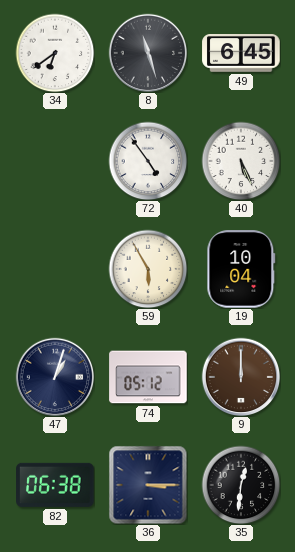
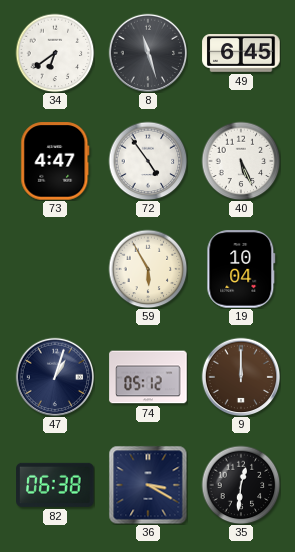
73: none -> 4:47
36: 3:15 -> 3:20
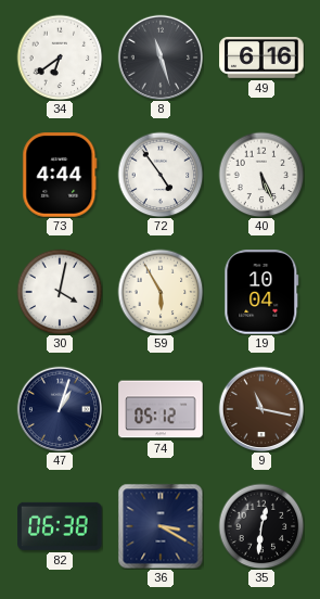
49: 6:45 -> 6:16
73: 4:47 -> 4:44
30: none -> 4:02
9: 12:00 -> 11:17
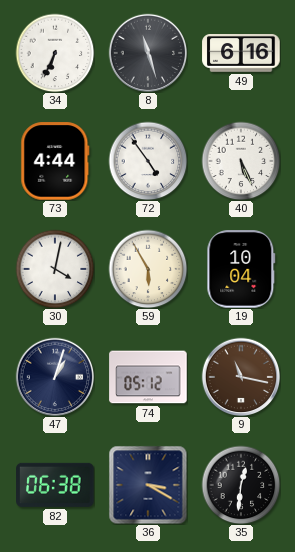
34: 6:39 -> 6:34
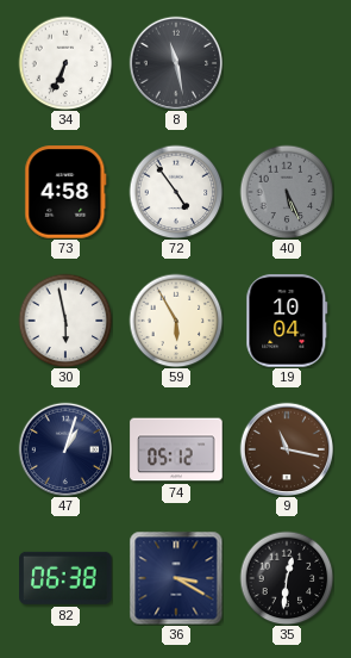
8: 11:27 -> 11:28
49: 6:16 -> none
73: 4:44 -> 4:58
40 dial: white -> grey
30: 4:02 -> 5:58
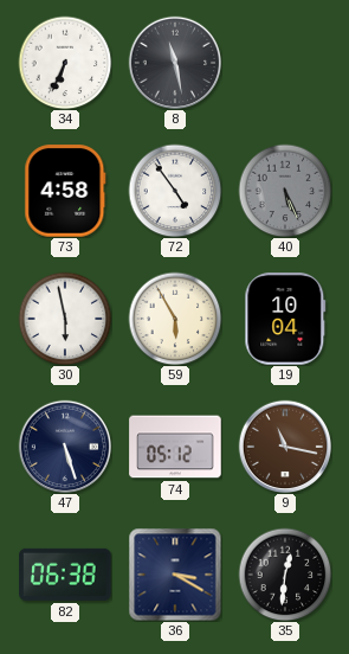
47: 1:03 -> 5:27
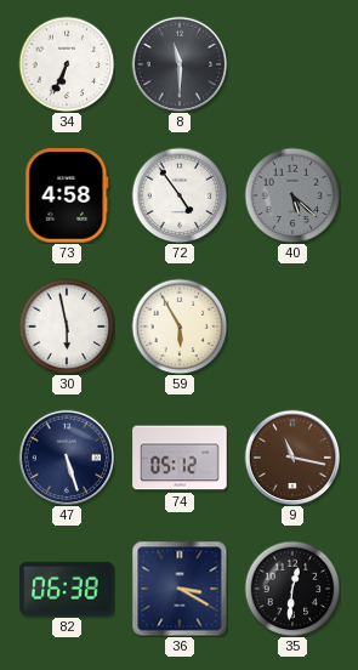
8: 11:28 -> 11:30
40: 5:26 -> 5:22
19: 10:04 -> none
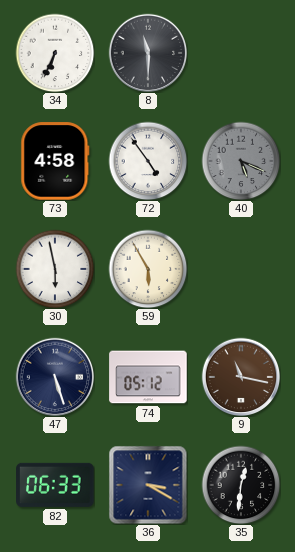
40: 5:22 -> 5:19
82: 06:38 -> 06:33
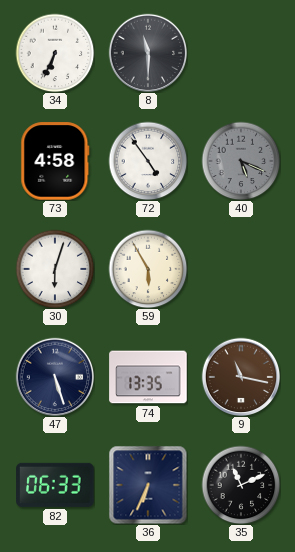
30: 5:58 -> 6:03
74: 05:12 -> 13:35
36: 3:20 -> 6:34
35: 12:31 -> 11:11
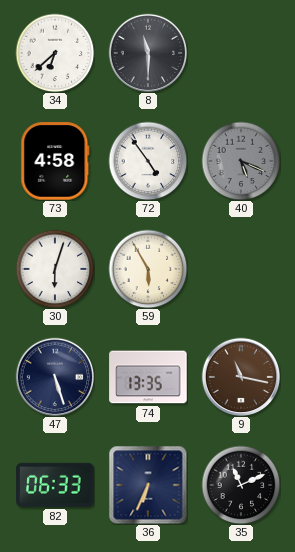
34: 6:34 -> 6:38
